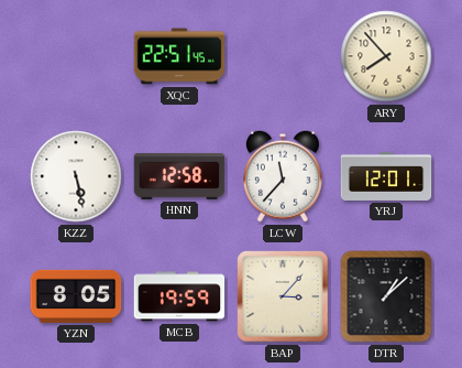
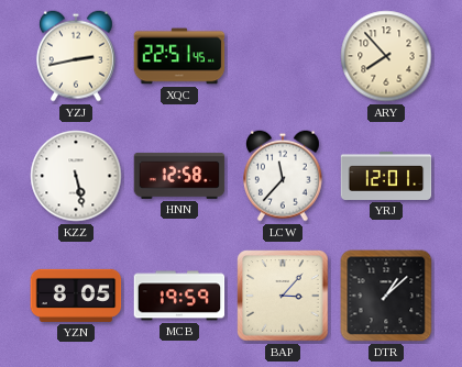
YZJ: none -> 2:43
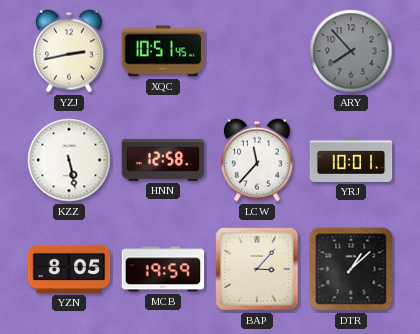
XQC: 22:51 -> 10:51
ARY dial: cream -> grey
YRJ: 12:01 -> 10:01
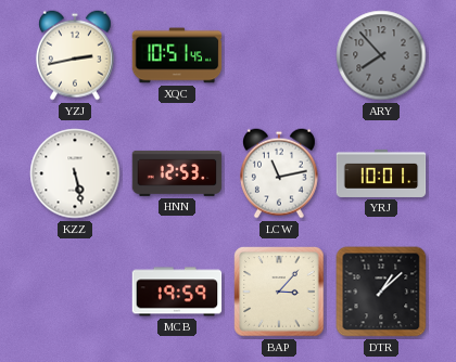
HNN: 12:58 -> 12:53
LCW: 11:37 -> 11:13
YZN: 8:05 -> none
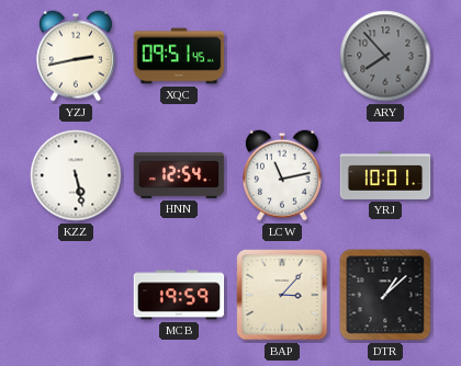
XQC: 10:51 -> 09:51
HNN: 12:53 -> 12:54
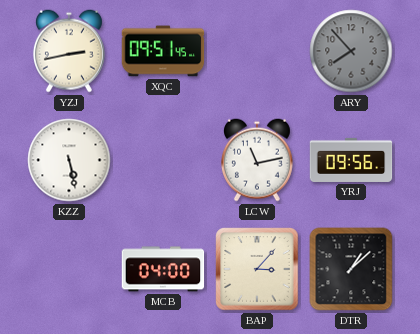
HNN: 12:54 -> none
YRJ: 10:01 -> 09:56
MCB: 19:59 -> 04:00
